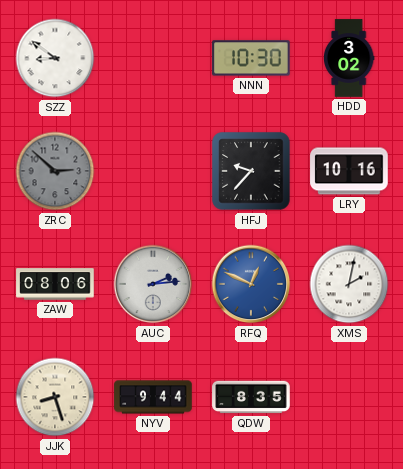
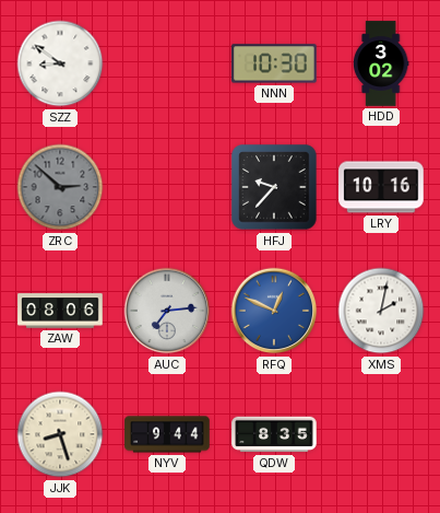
AUC: 2:14 -> 7:14
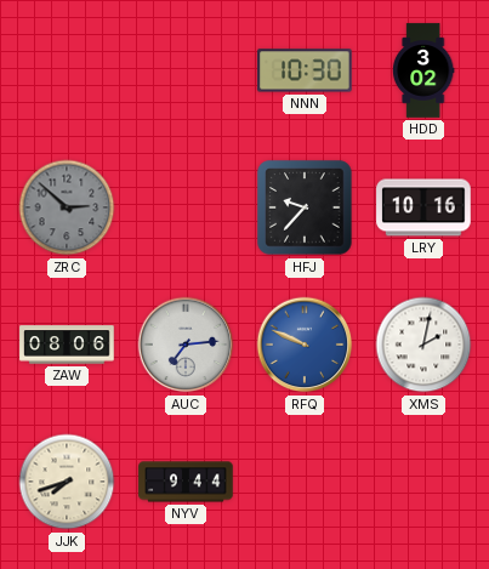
SZZ: 8:51 -> none
RFQ: 12:49 -> 9:49
JJK: 8:27 -> 7:42
QDW: 8:35 -> none
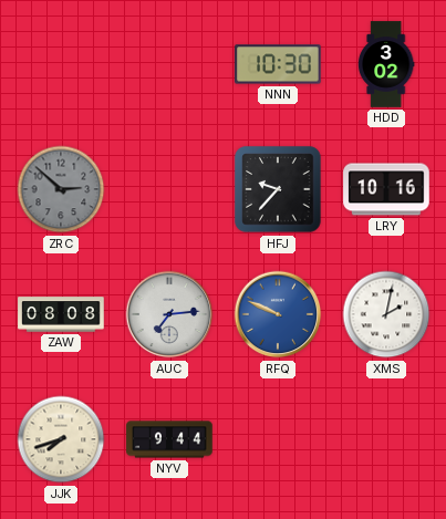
ZAW: 08:06 -> 08:08
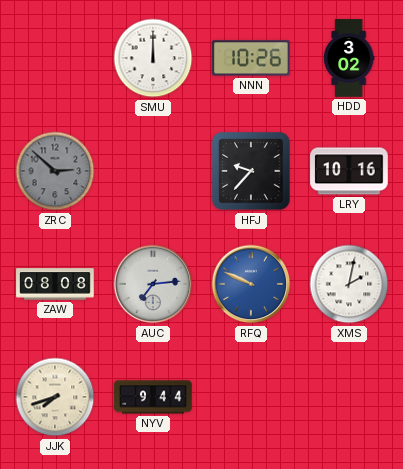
SMU: none -> 12:00
NNN: 10:30 -> 10:26
